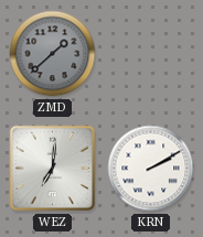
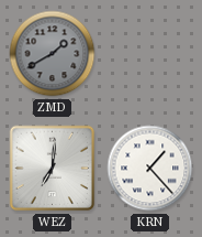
ZMD: 1:38 -> 1:40
KRN: 2:10 -> 1:23
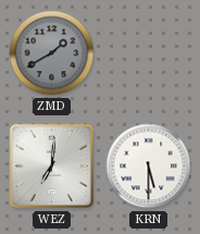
KRN: 1:23 -> 5:30
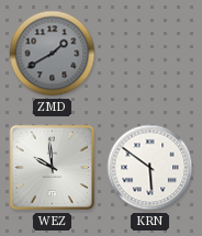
WEZ: 7:01 -> 9:59
KRN: 5:30 -> 5:51
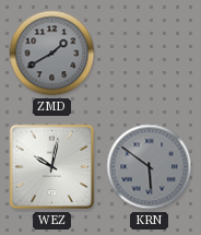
WEZ: 9:59 -> 10:02
KRN dial: white -> grey
